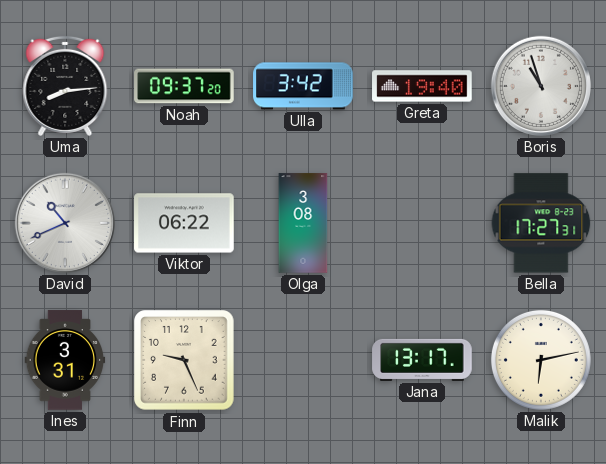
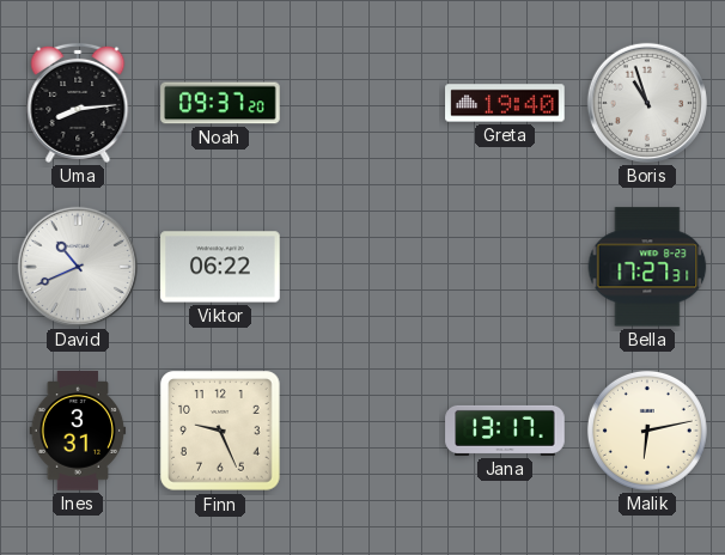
Ulla: 3:42 -> none
Olga: 3:08 -> none
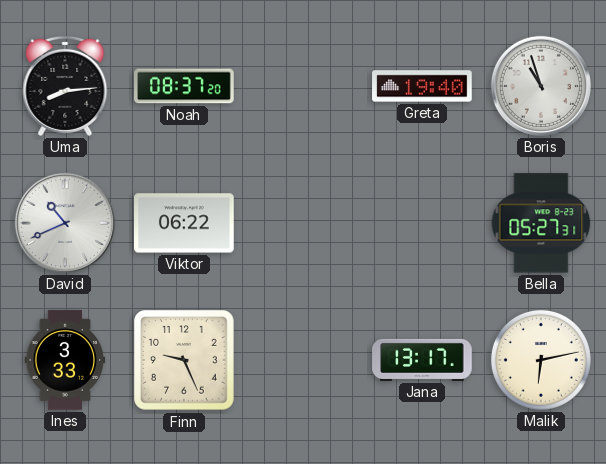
Noah: 09:37 -> 08:37
Bella: 17:27 -> 05:27
Ines: 3:31 -> 3:33
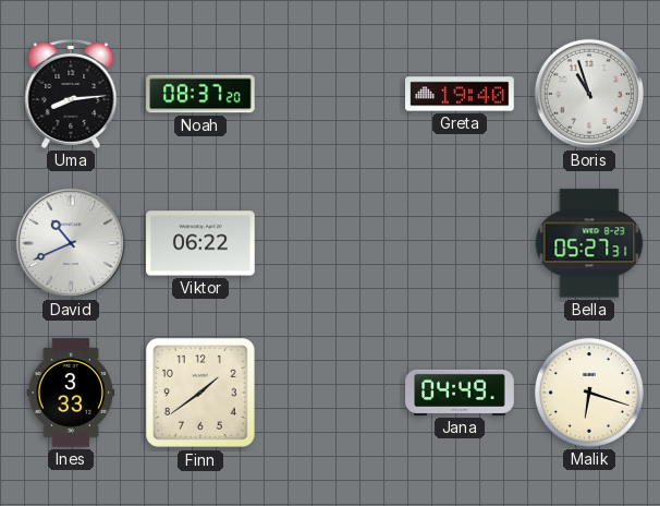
Finn: 9:26 -> 1:39
Jana: 13:17 -> 04:49
Malik: 6:13 -> 6:18
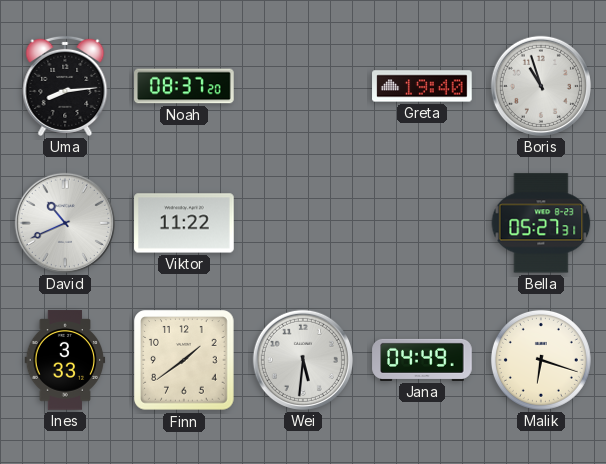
Viktor: 06:22 -> 11:22
Wei: none -> 5:31
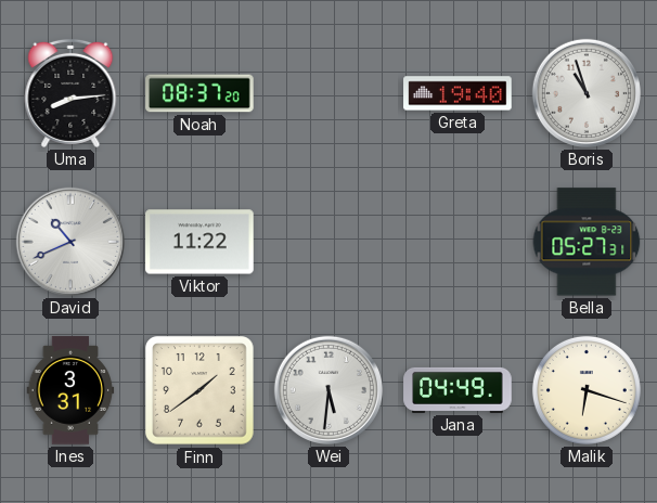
Ines: 3:33 -> 3:31
